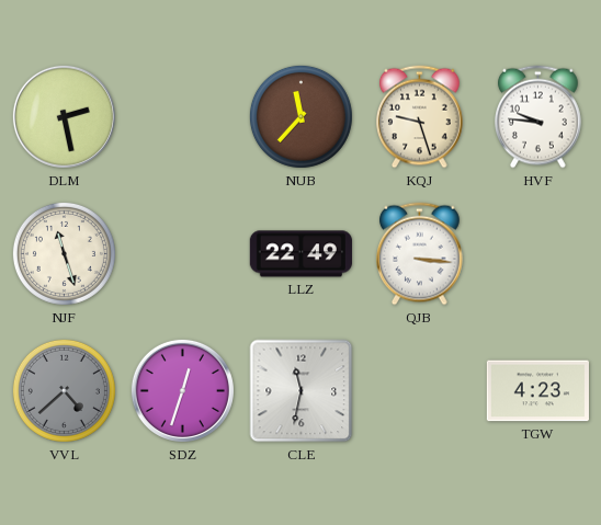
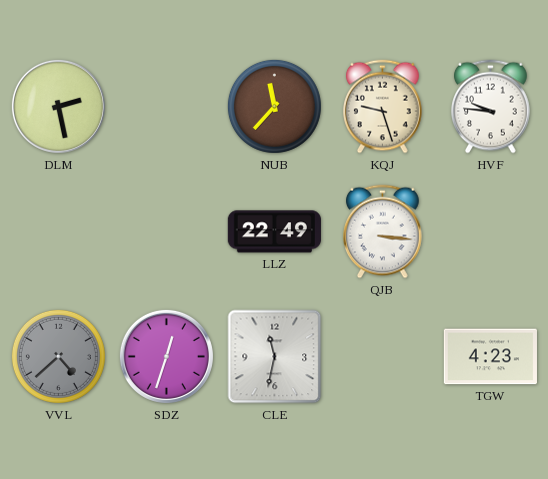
NJF: 11:27 -> none
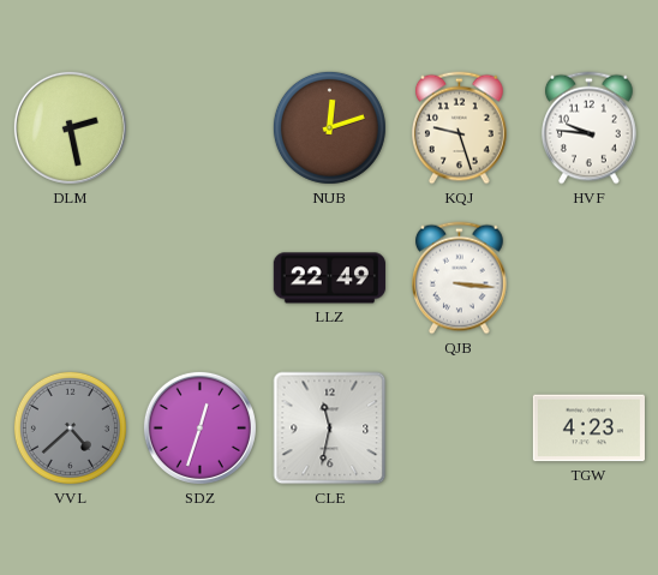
NUB: 11:37 -> 12:12
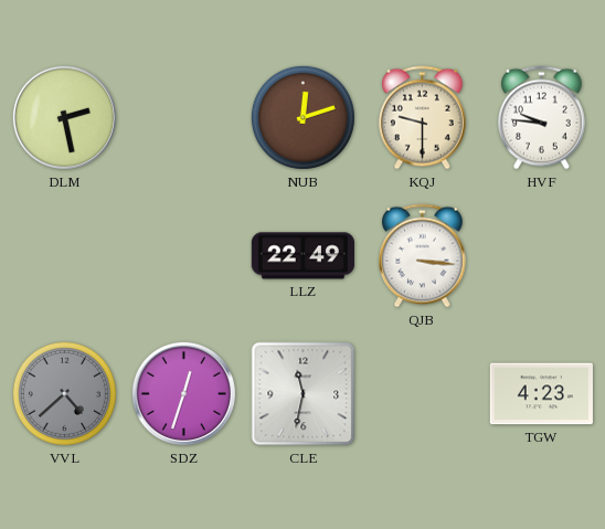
KQJ: 9:27 -> 9:30
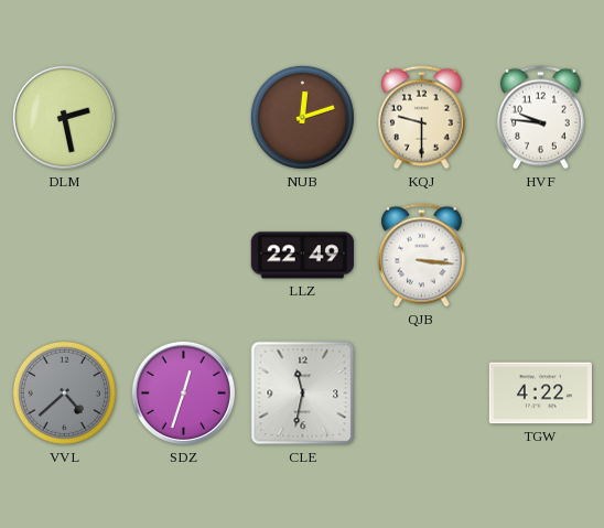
TGW: 4:23 -> 4:22
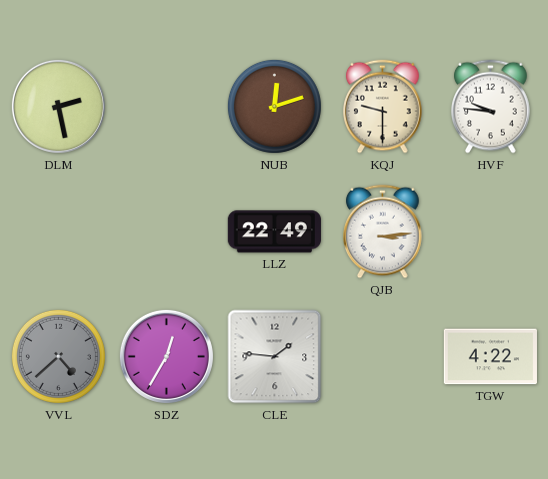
QJB: 3:16 -> 3:14
SDZ: 12:33 -> 12:35
CLE: 11:32 -> 1:46
